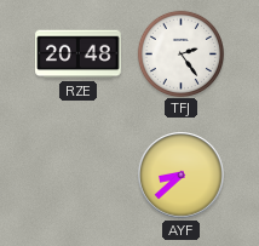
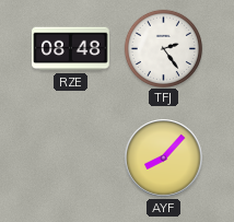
RZE: 20:48 -> 08:48
AYF: 8:38 -> 8:07
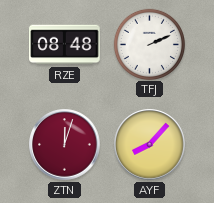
TFJ: 2:24 -> 2:11
ZTN: none -> 12:03
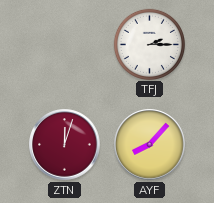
RZE: 08:48 -> none
TFJ: 2:11 -> 2:15
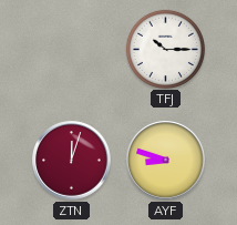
TFJ: 2:15 -> 10:15
AYF: 8:07 -> 8:48
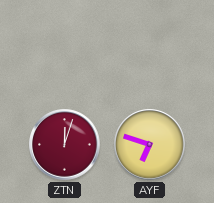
TFJ: 10:15 -> none
AYF: 8:48 -> 6:48
